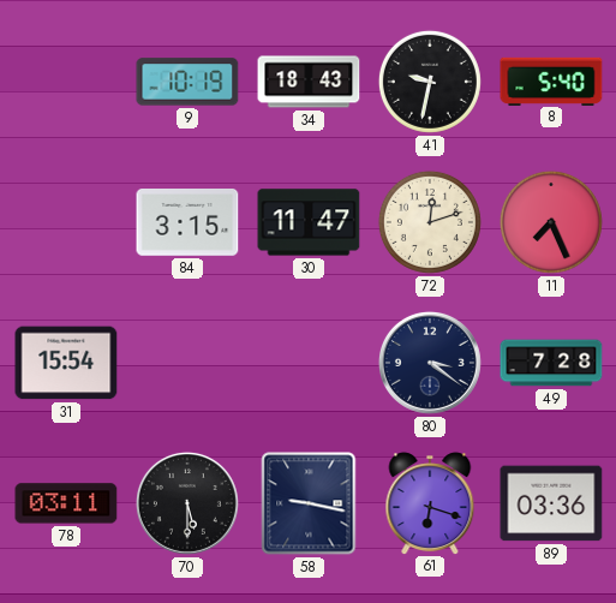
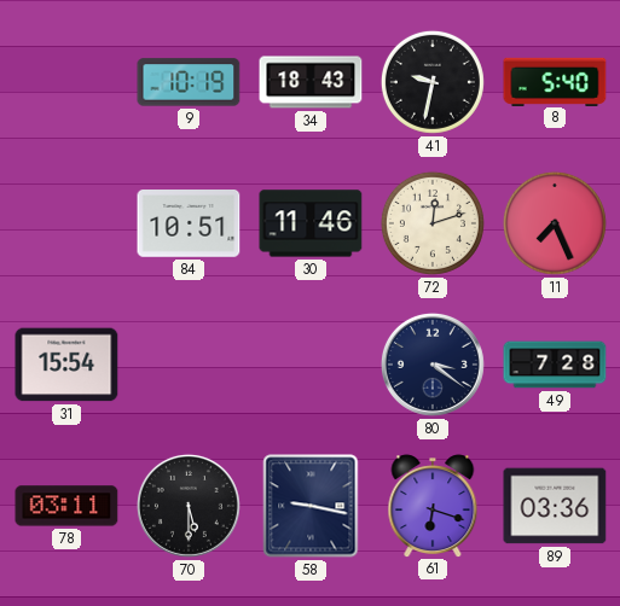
84: 3:15 -> 10:51
30: 11:47 -> 11:46
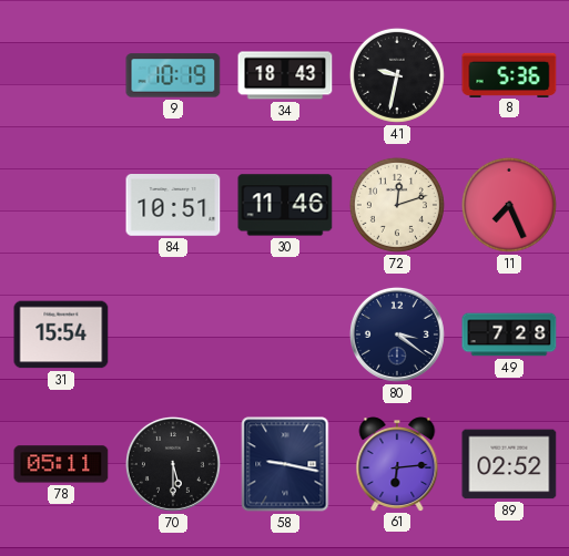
8: 5:40 -> 5:36
78: 03:11 -> 05:11
61: 6:18 -> 6:14
89: 03:36 -> 02:52
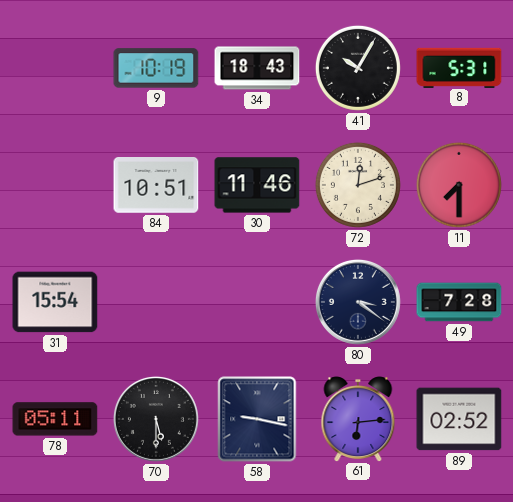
41: 9:32 -> 10:05
8: 5:36 -> 5:31
11: 7:26 -> 7:30
